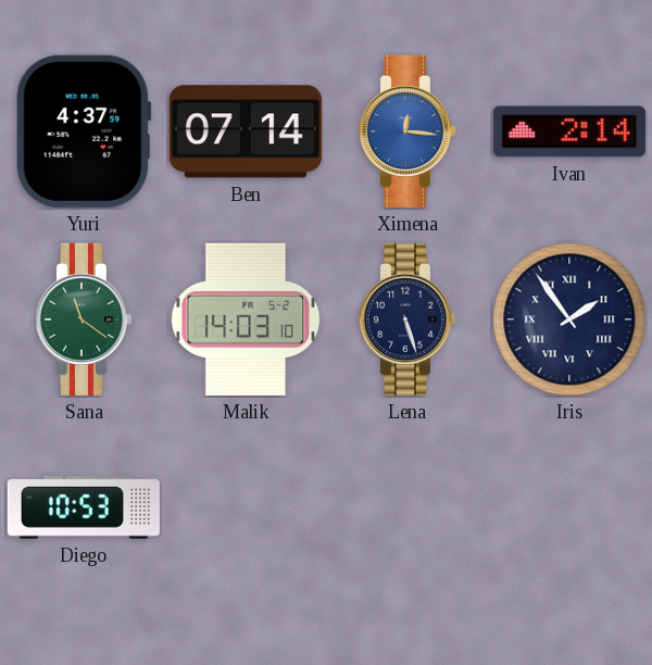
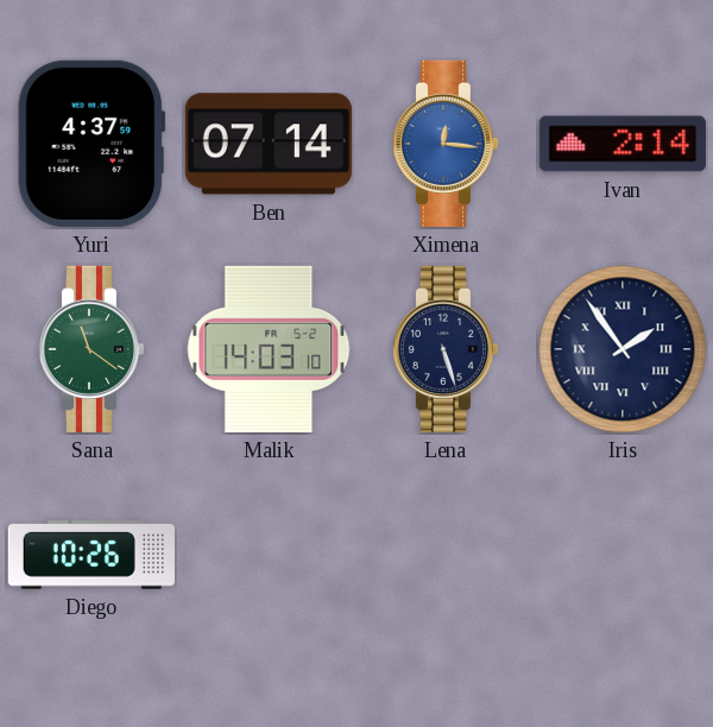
Diego: 10:53 -> 10:26
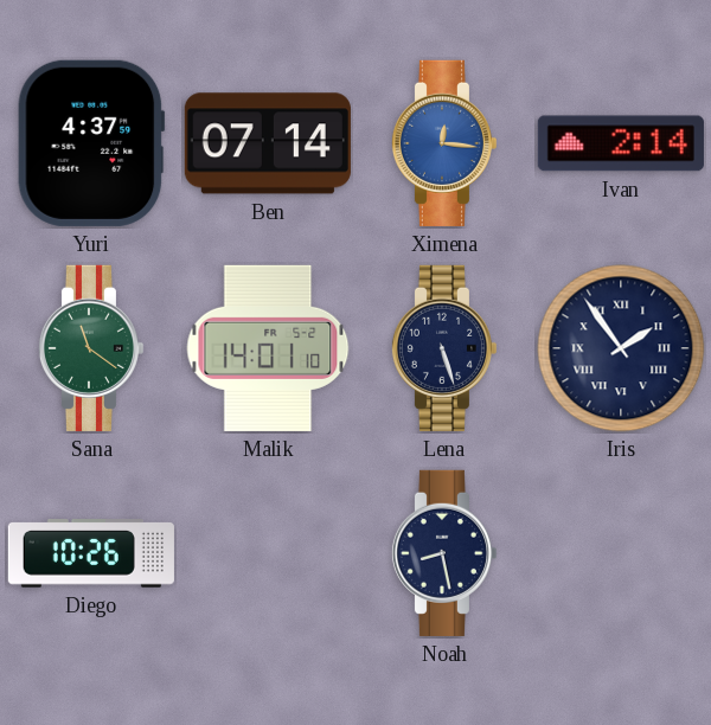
Malik: 14:03 -> 14:01
Noah: none -> 8:28
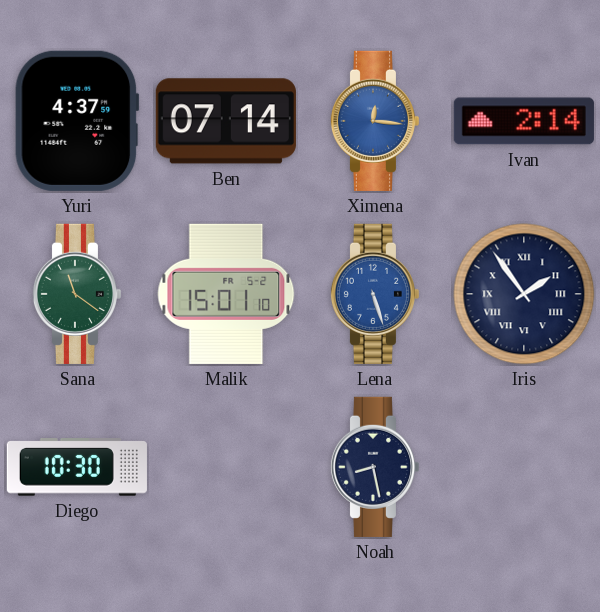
Malik: 14:01 -> 15:01
Lena dial: navy -> blue
Diego: 10:26 -> 10:30
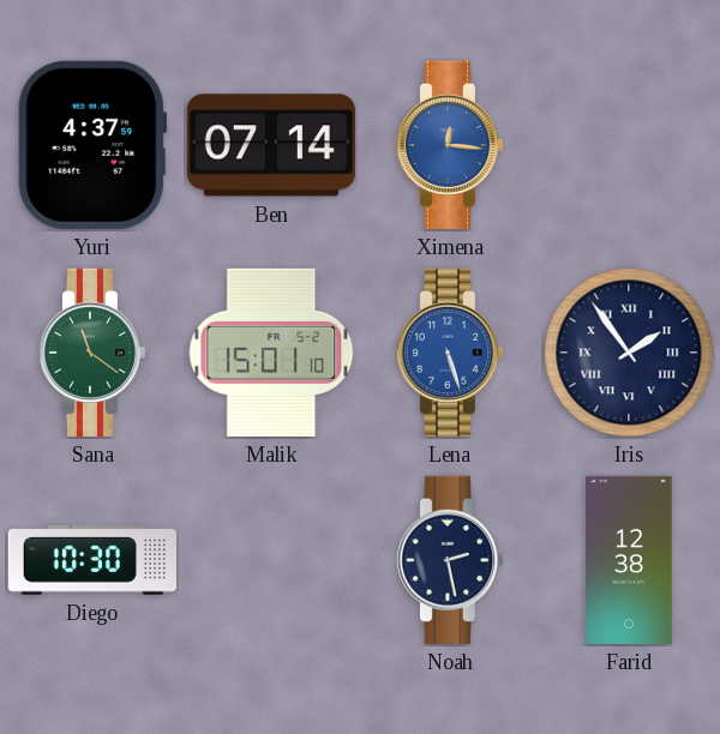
Ivan: 2:14 -> none
Noah: 8:28 -> 2:28
Farid: none -> 12:38
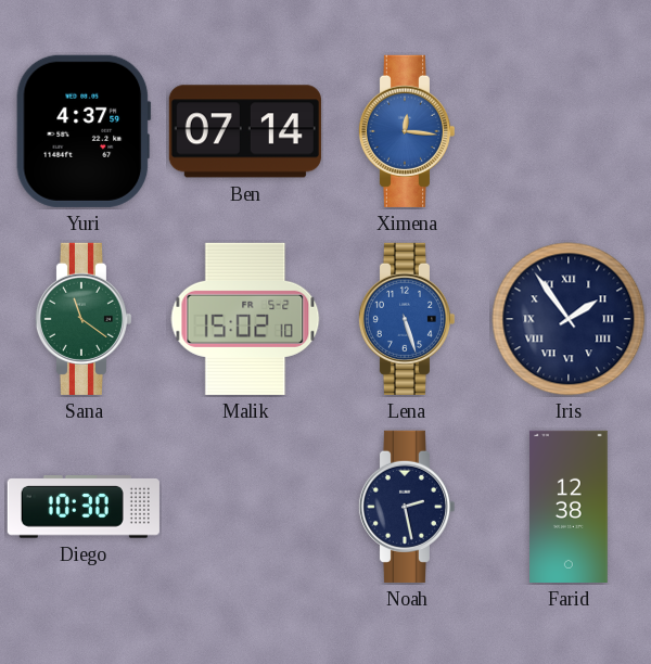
Malik: 15:01 -> 15:02
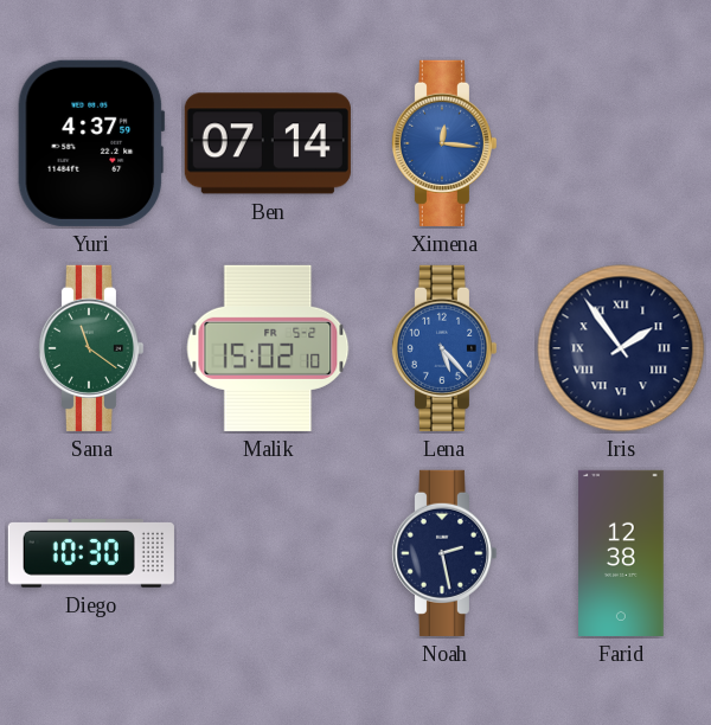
Lena: 5:27 -> 5:23
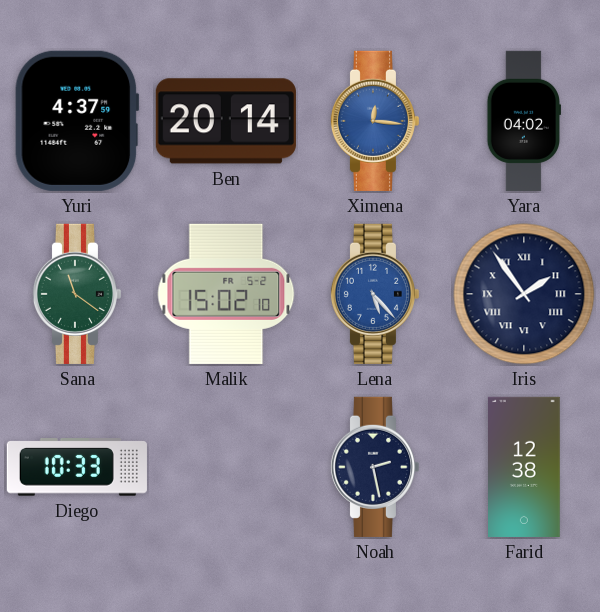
Ben: 07:14 -> 20:14
Yara: none -> 04:02
Diego: 10:30 -> 10:33
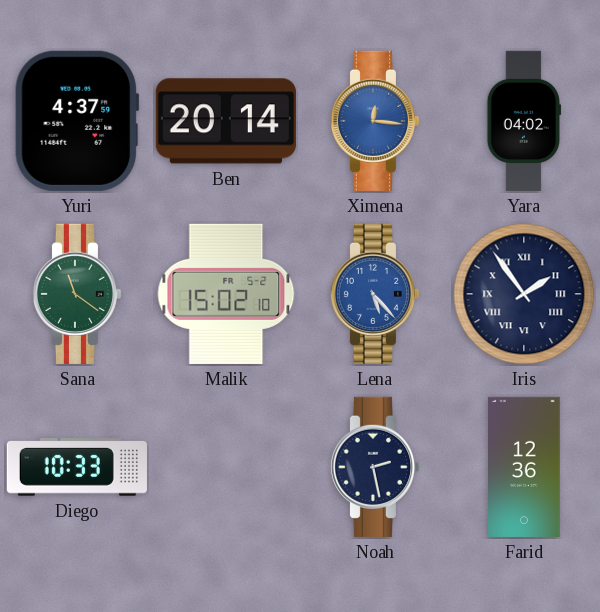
Farid: 12:38 -> 12:36
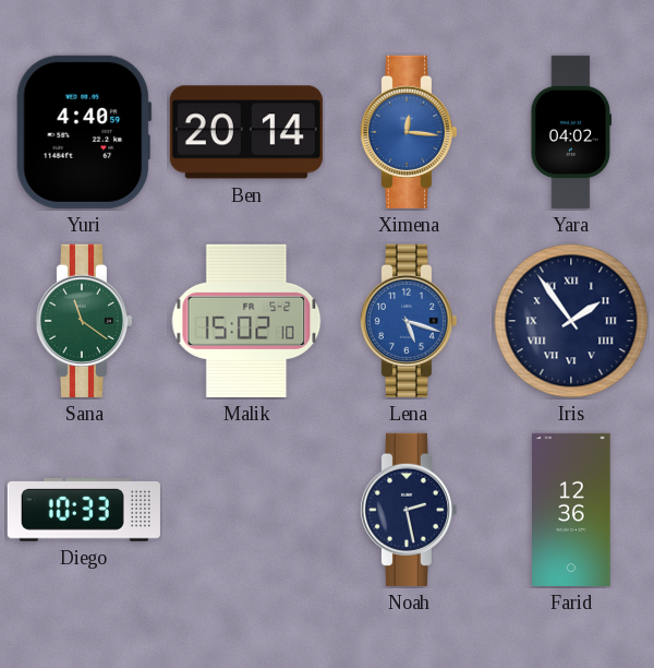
Yuri: 4:37 -> 4:40
Lena: 5:23 -> 5:18
